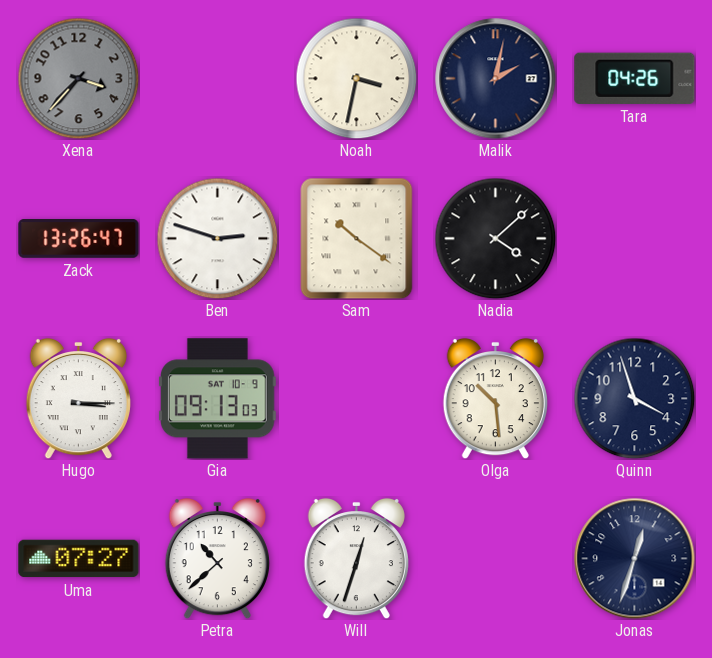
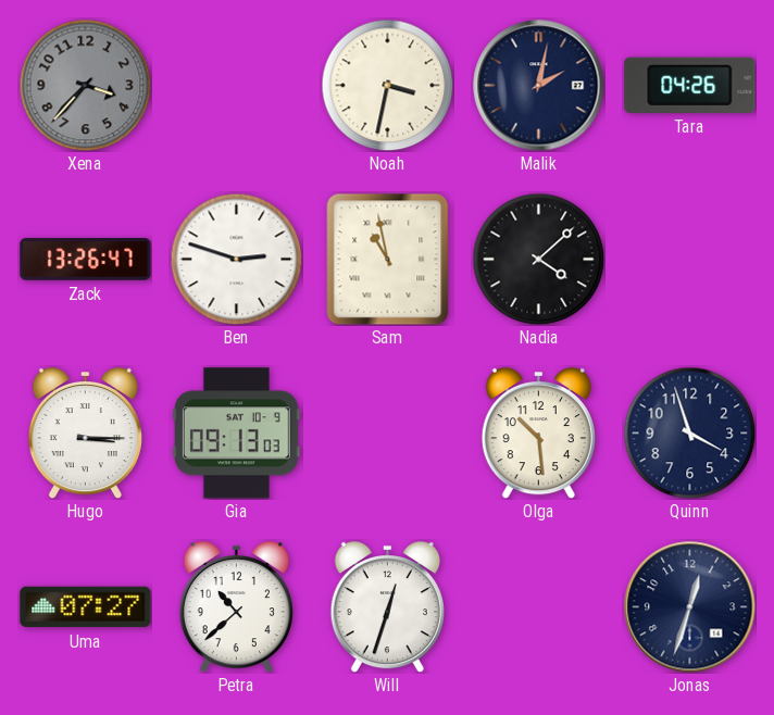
Sam: 10:21 -> 10:58
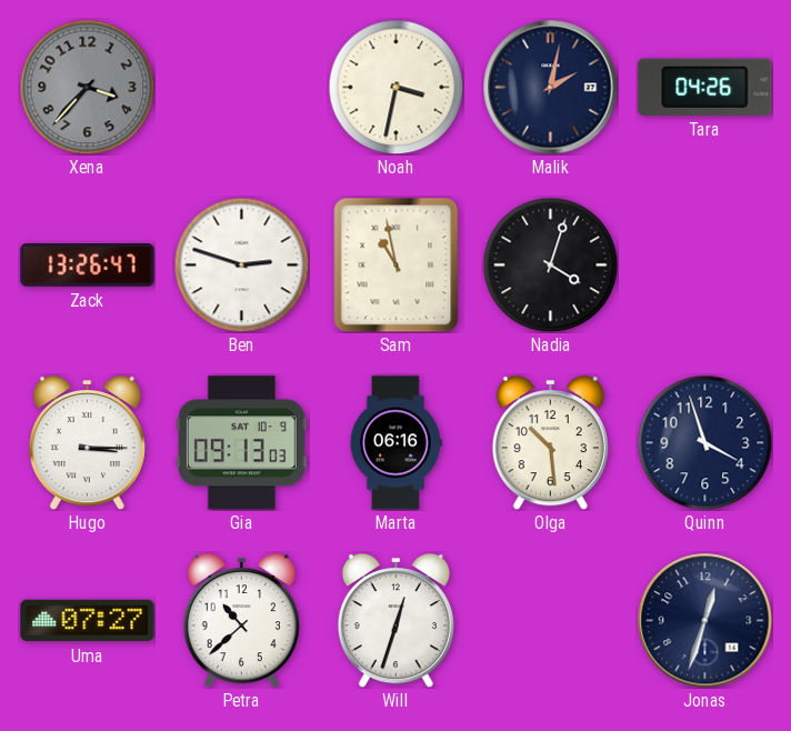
Nadia: 4:08 -> 4:03
Marta: none -> 06:16
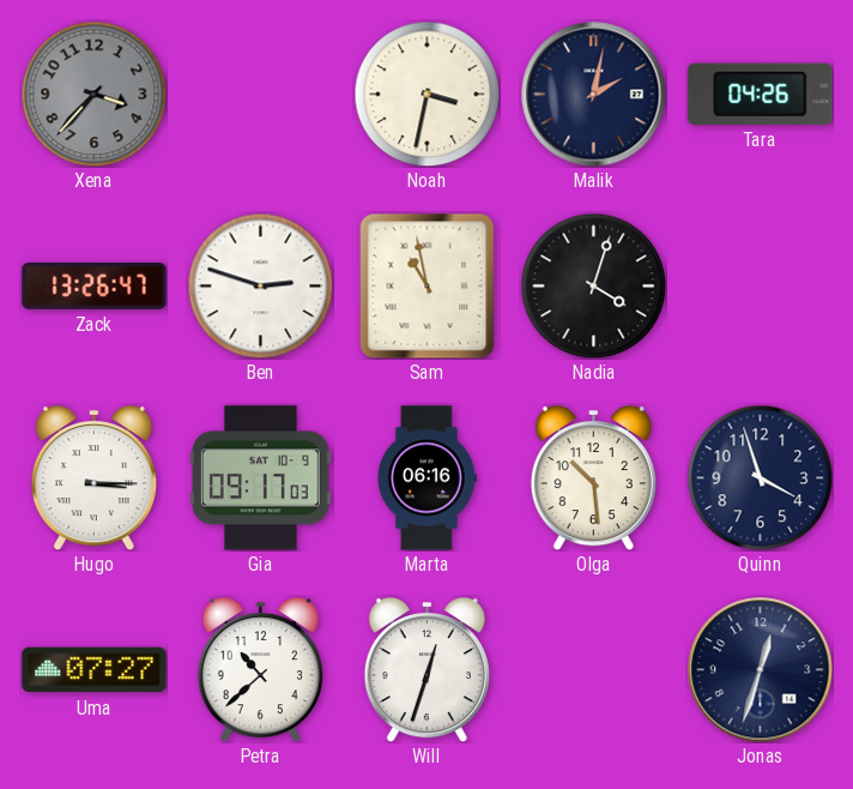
Gia: 09:13 -> 09:17
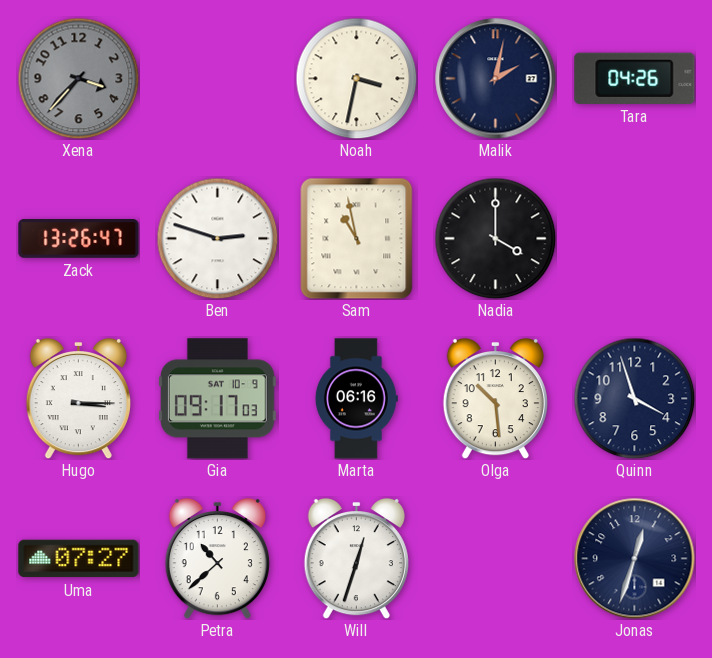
Nadia: 4:03 -> 4:00
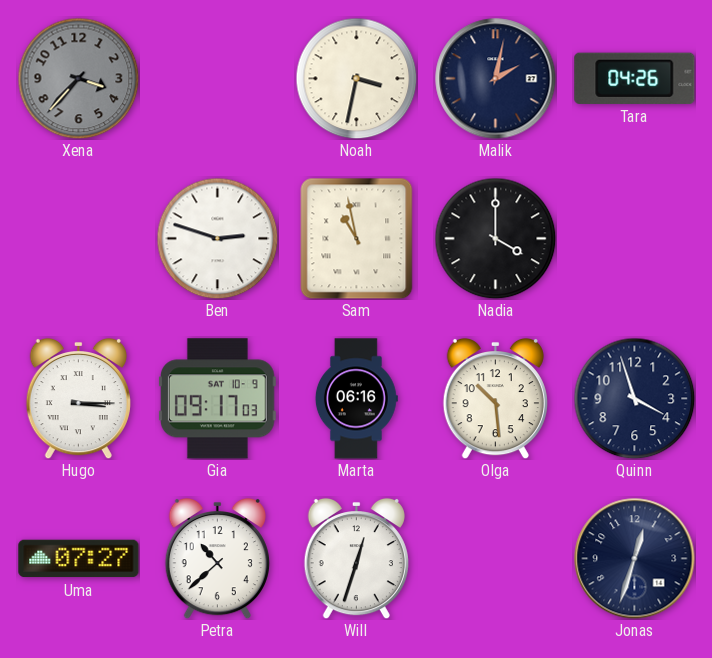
Zack: 13:26 -> none
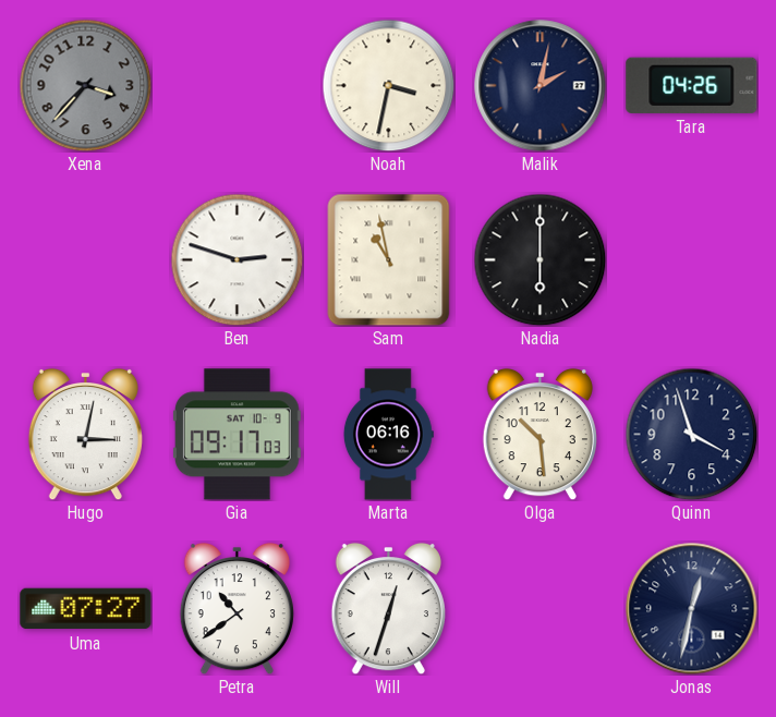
Nadia: 4:00 -> 6:00
Hugo: 3:15 -> 3:02
Petra: 10:38 -> 10:39
Jonas: 12:33 -> 12:32
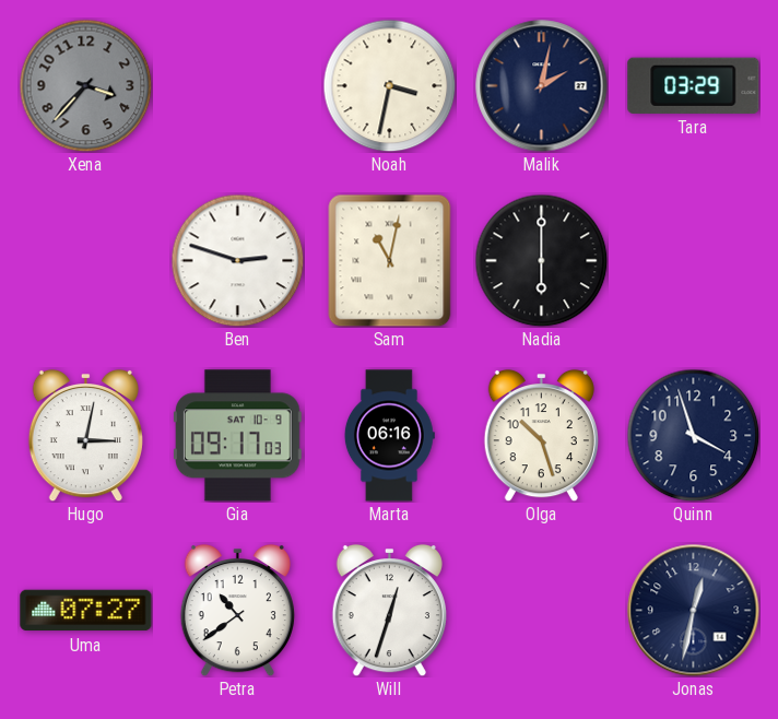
Tara: 04:26 -> 03:29
Sam: 10:58 -> 11:02
Olga: 10:29 -> 10:27
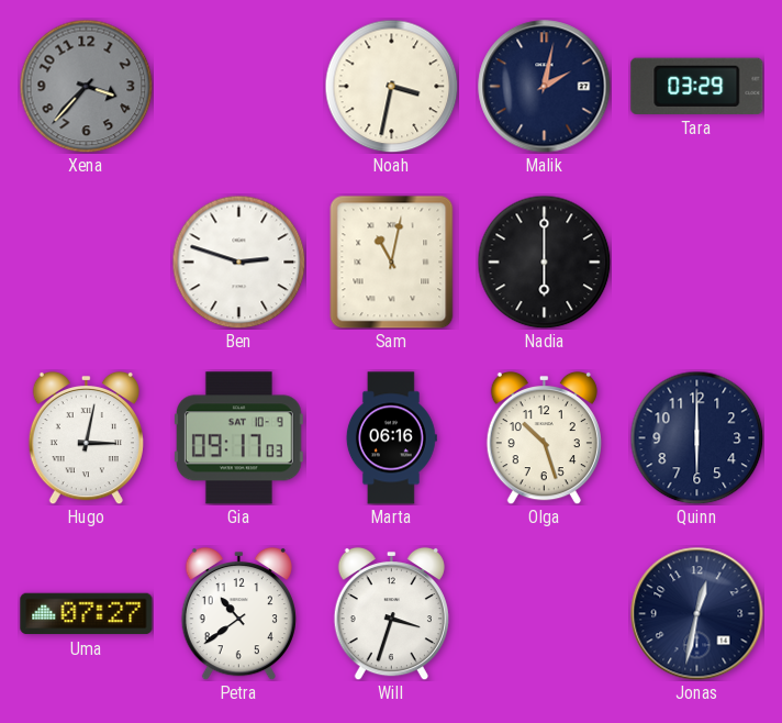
Quinn: 3:57 -> 6:00
Will: 12:33 -> 3:33
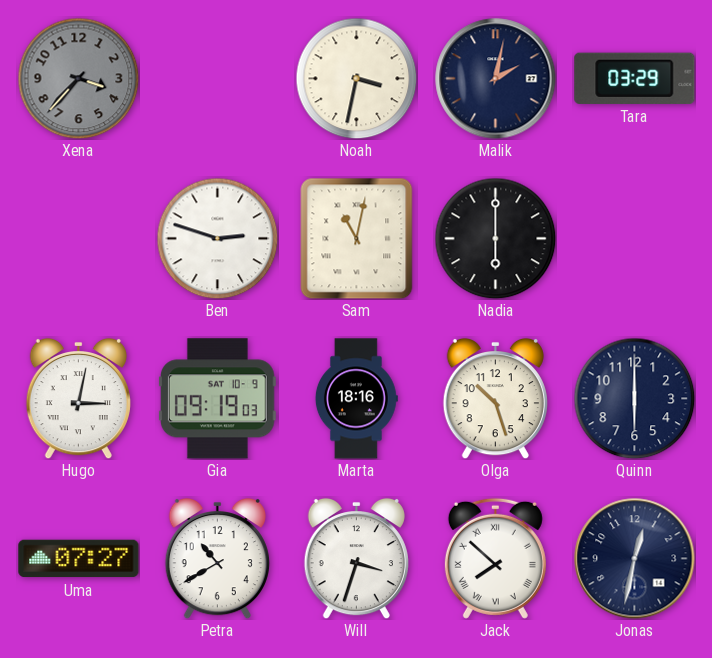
Gia: 09:17 -> 09:19
Marta: 06:16 -> 18:16
Petra: 10:39 -> 10:40
Jack: none -> 7:52
